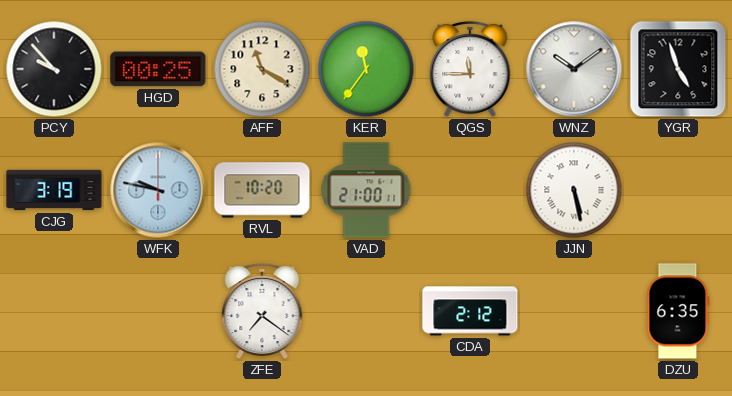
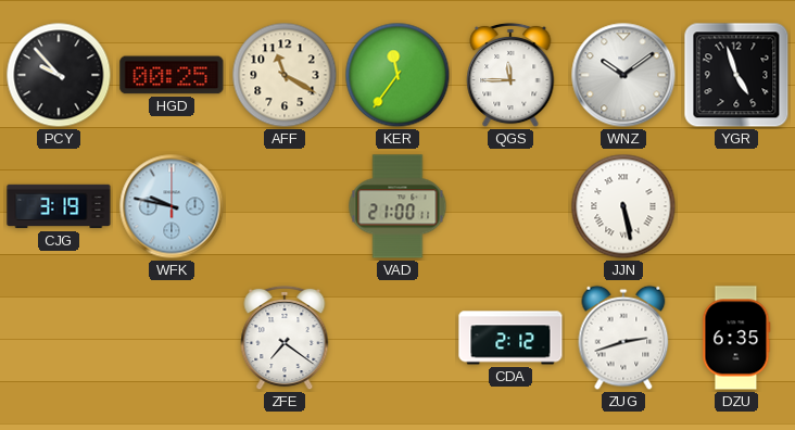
RVL: 10:20 -> none
ZUG: none -> 2:42
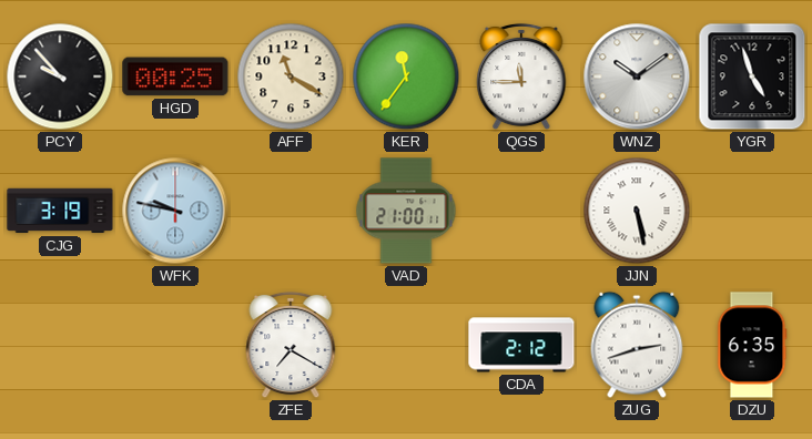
ZFE: 7:21 -> 7:20
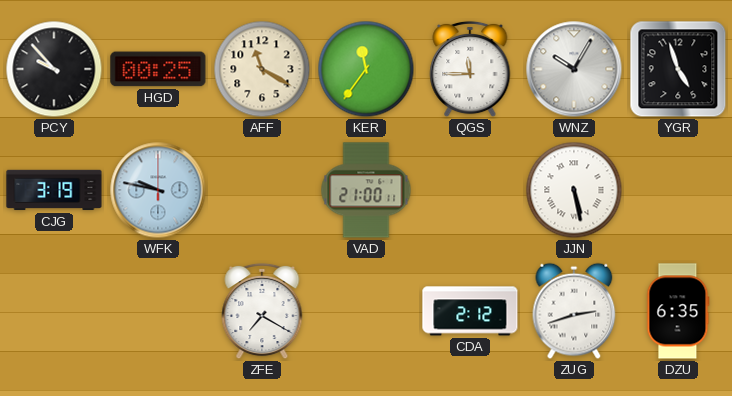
WNZ: 10:09 -> 10:05
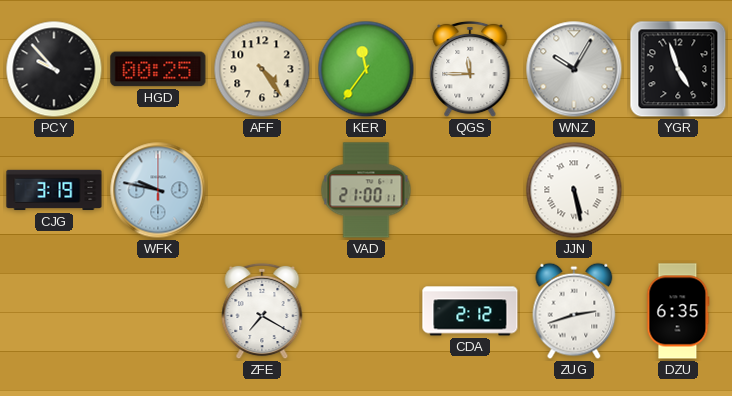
AFF: 11:20 -> 4:24
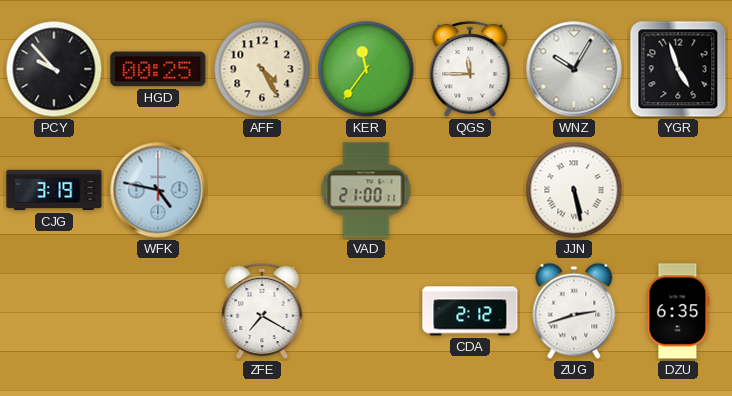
AFF: 4:24 -> 4:25
WFK: 9:47 -> 4:47
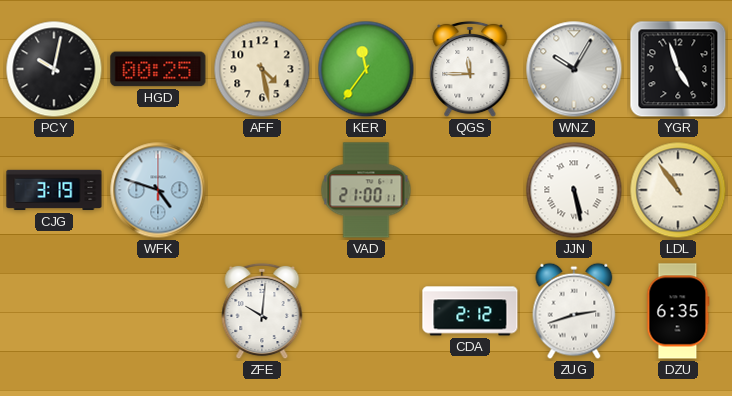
PCY: 9:53 -> 10:02
AFF: 4:25 -> 4:28
WFK: 4:47 -> 4:48
LDL: none -> 10:54
ZFE: 7:20 -> 10:01
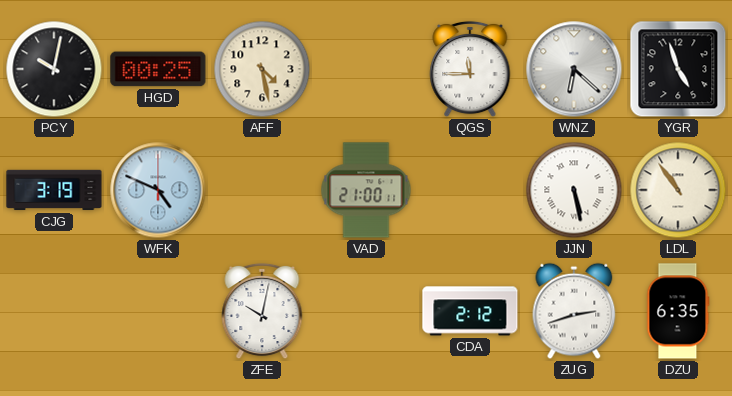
KER: 11:36 -> none
WNZ: 10:05 -> 6:22
WFK: 4:48 -> 4:49
ZFE: 10:01 -> 10:02
